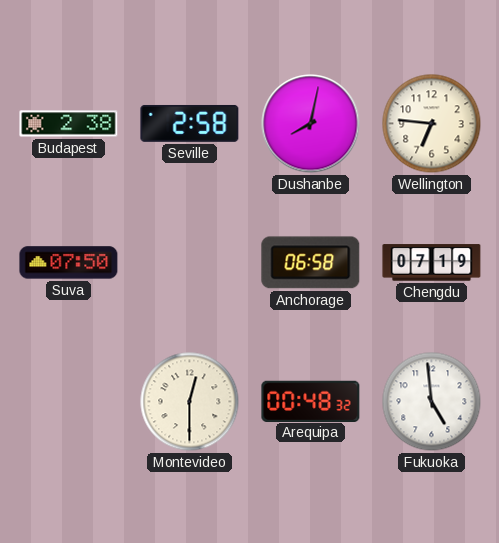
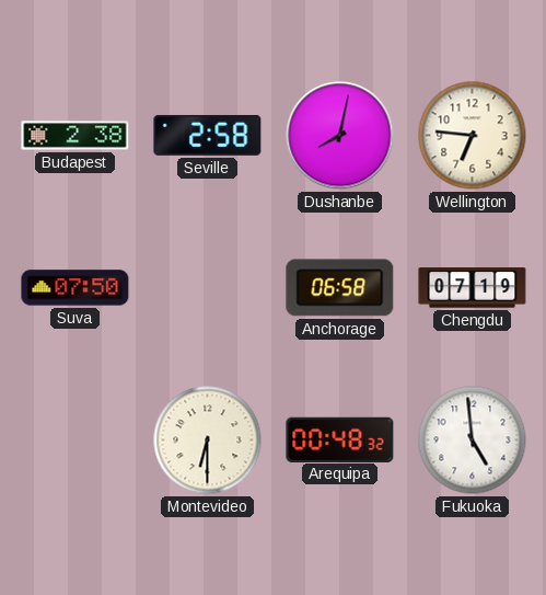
Montevideo: 12:30 -> 6:30
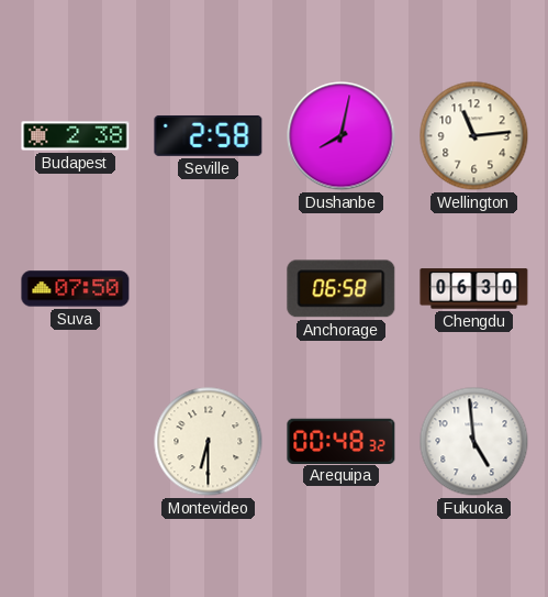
Wellington: 6:46 -> 11:14
Chengdu: 07:19 -> 06:30
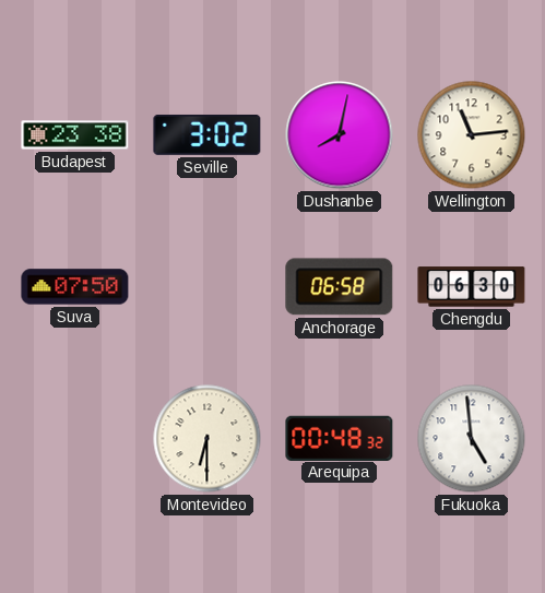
Budapest: 2:38 -> 23:38
Seville: 2:58 -> 3:02
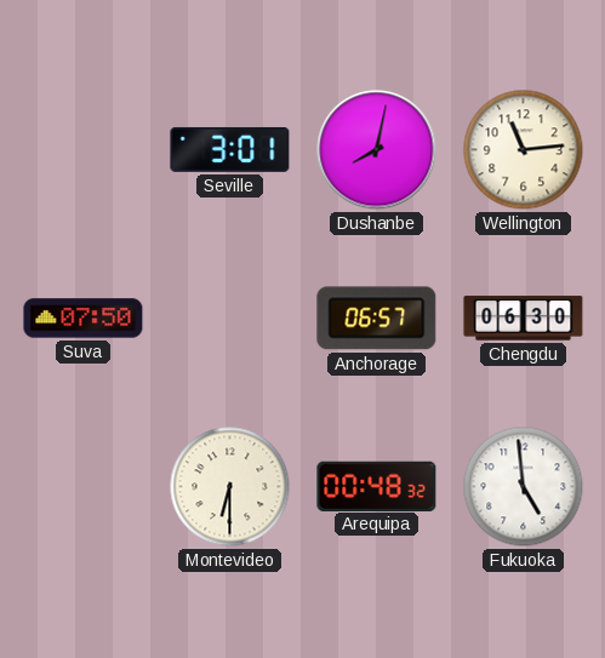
Budapest: 23:38 -> none
Seville: 3:02 -> 3:01
Anchorage: 06:58 -> 06:57
